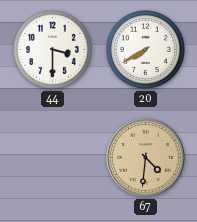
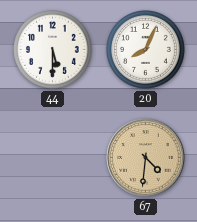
44: 3:30 -> 5:30
20: 7:40 -> 8:04
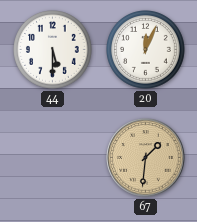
20: 8:04 -> 12:04
67: 4:31 -> 1:31
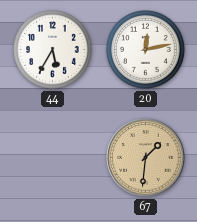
44: 5:30 -> 5:35
20: 12:04 -> 12:13
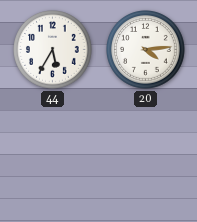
20: 12:13 -> 4:14
67: 1:31 -> none
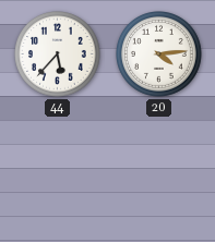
44: 5:35 -> 5:37
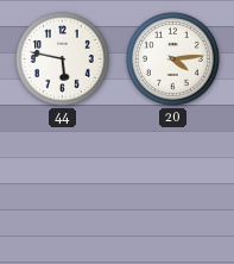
44: 5:37 -> 5:47
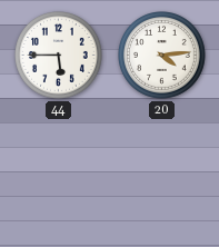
44: 5:47 -> 5:45
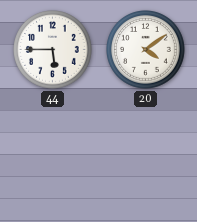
20: 4:14 -> 4:09
